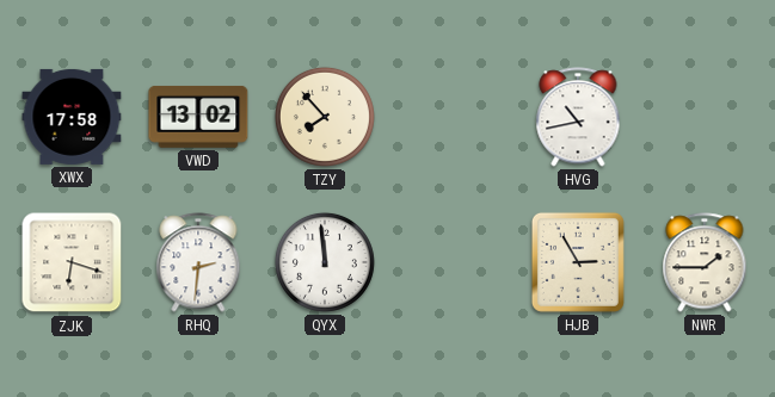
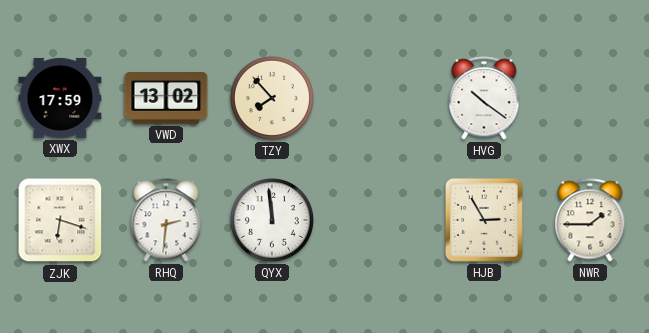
XWX: 17:58 -> 17:59
HVG: 10:43 -> 10:21
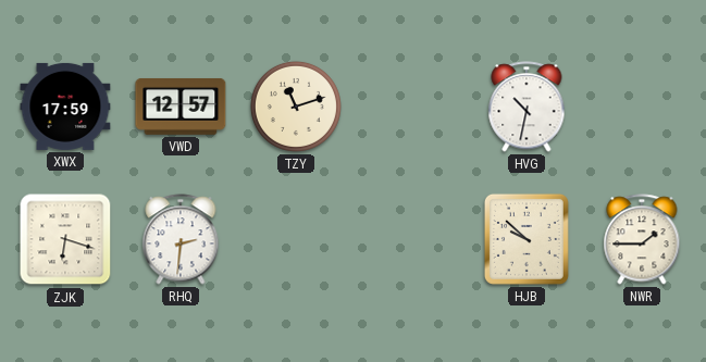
VWD: 13:02 -> 12:57
TZY: 7:53 -> 11:12
HVG: 10:21 -> 10:32
QYX: 11:59 -> none
HJB: 2:55 -> 9:52
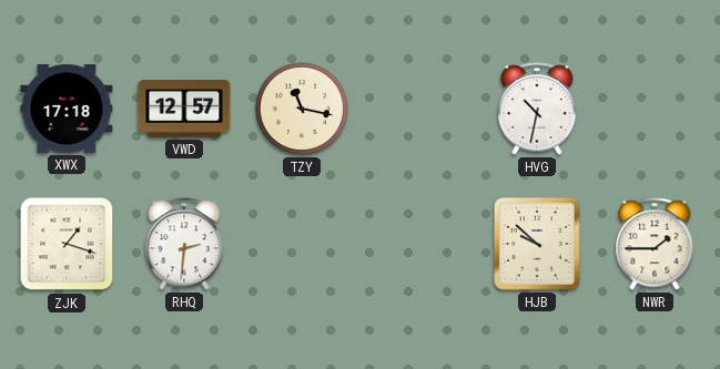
XWX: 17:59 -> 17:18
TZY: 11:12 -> 11:17
ZJK: 6:18 -> 1:18
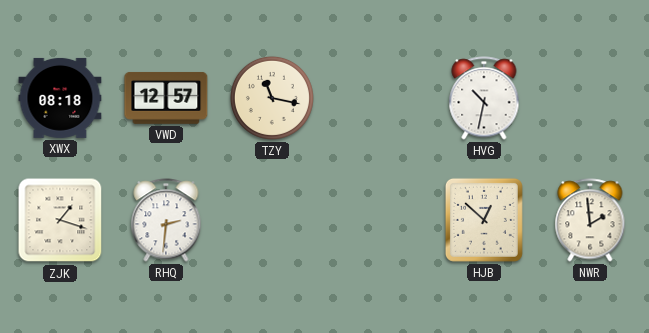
XWX: 17:18 -> 08:18
HJB: 9:52 -> 12:52
NWR: 1:45 -> 1:59
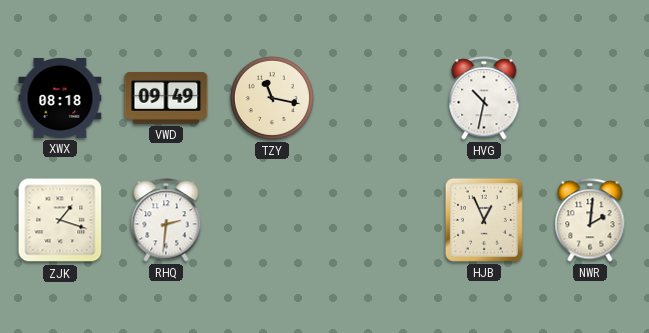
VWD: 12:57 -> 09:49
HJB: 12:52 -> 12:56
NWR: 1:59 -> 2:01
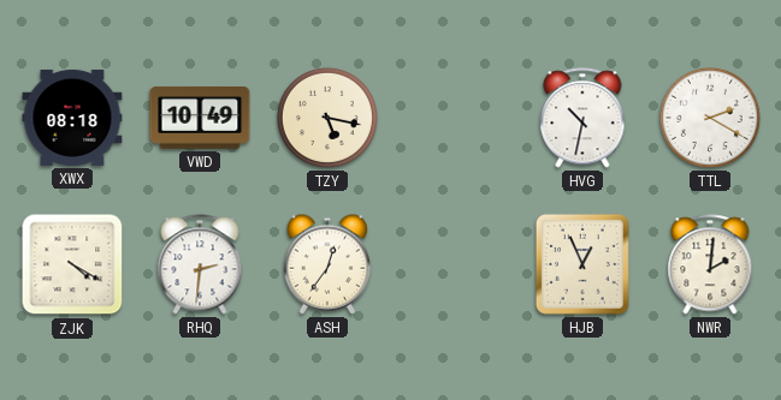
VWD: 09:49 -> 10:49
TZY: 11:17 -> 5:17
TTL: none -> 2:20
ZJK: 1:18 -> 4:20
ASH: none -> 12:36
